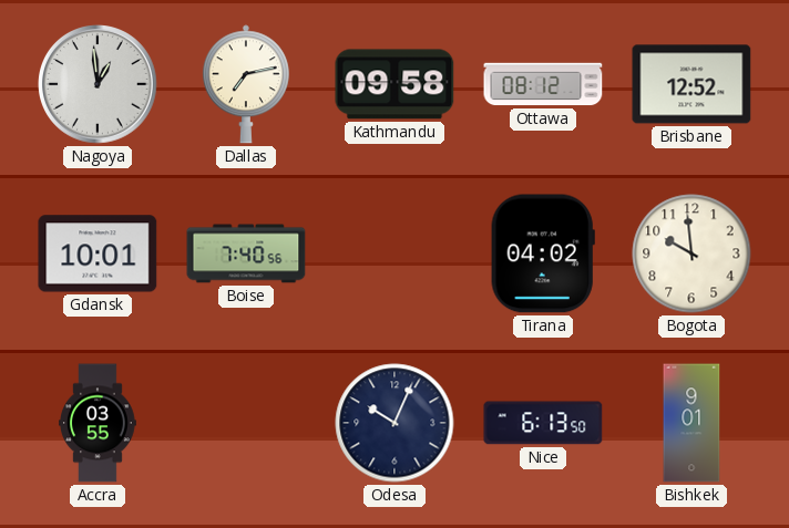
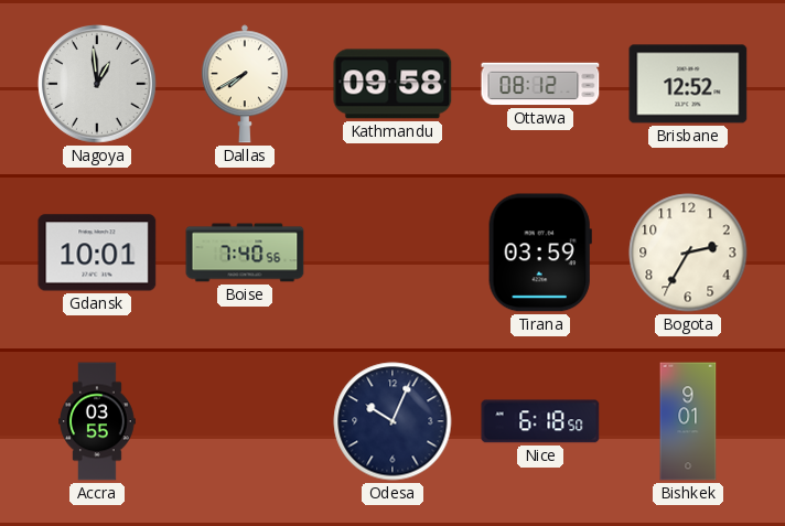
Dallas: 7:13 -> 7:40
Tirana: 04:02 -> 03:59
Bogota: 9:59 -> 2:35
Nice: 6:13 -> 6:18
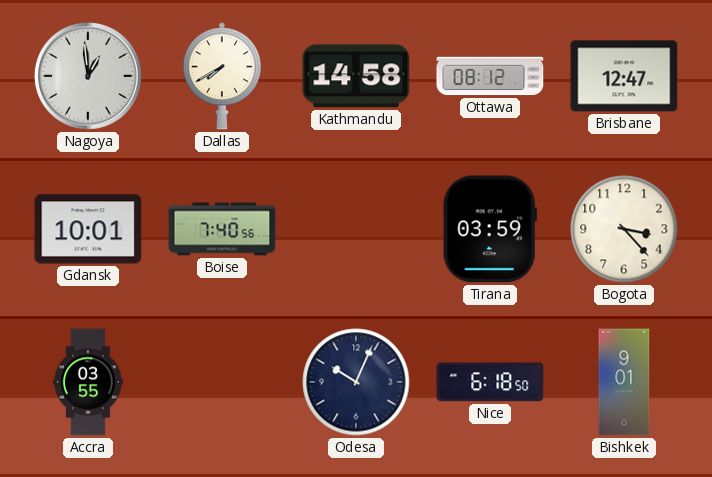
Kathmandu: 09:58 -> 14:58
Brisbane: 12:52 -> 12:47
Bogota: 2:35 -> 3:23
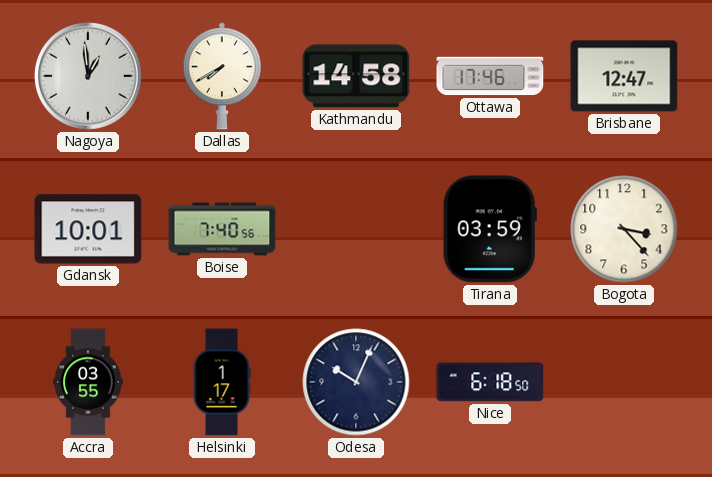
Ottawa: 08:12 -> 17:46
Helsinki: none -> 1:17
Bishkek: 9:01 -> none
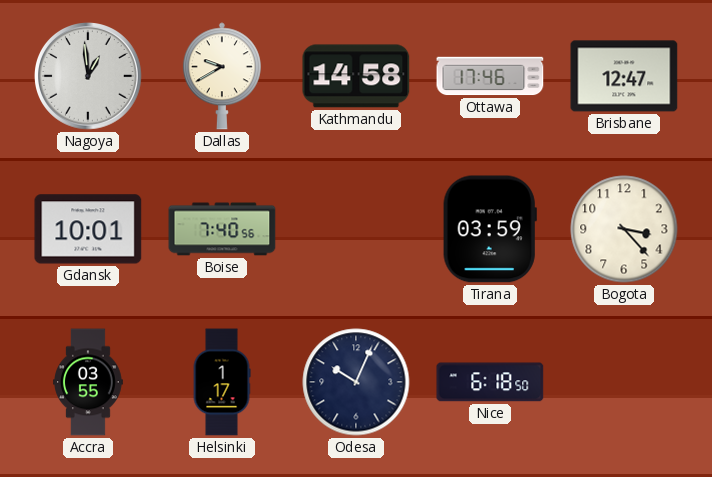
Dallas: 7:40 -> 9:40
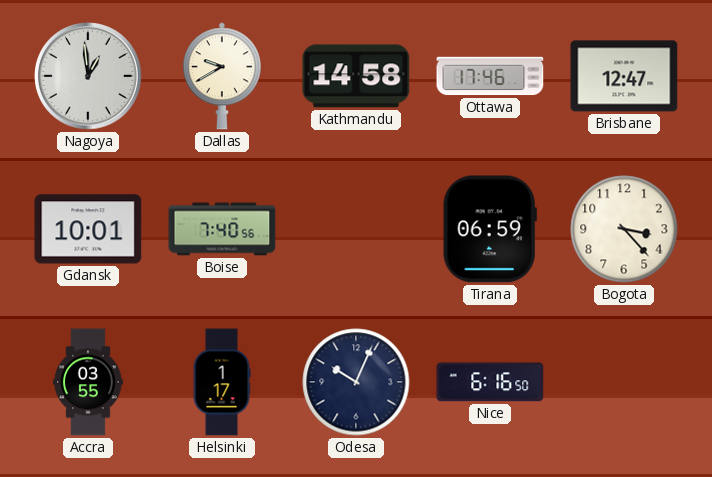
Tirana: 03:59 -> 06:59
Nice: 6:18 -> 6:16
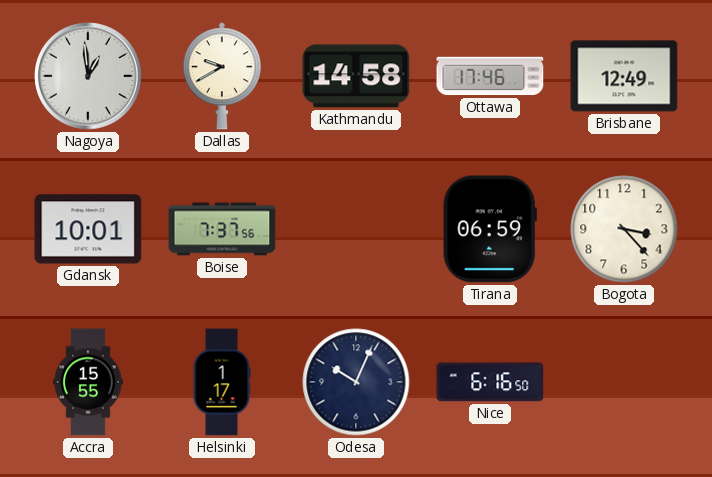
Brisbane: 12:47 -> 12:49
Boise: 7:40 -> 7:37
Accra: 03:55 -> 15:55
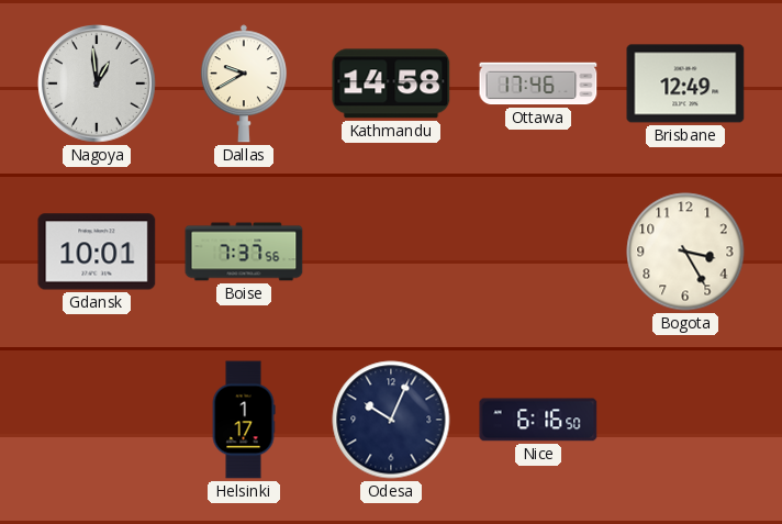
Tirana: 06:59 -> none
Bogota: 3:23 -> 3:25
Accra: 15:55 -> none
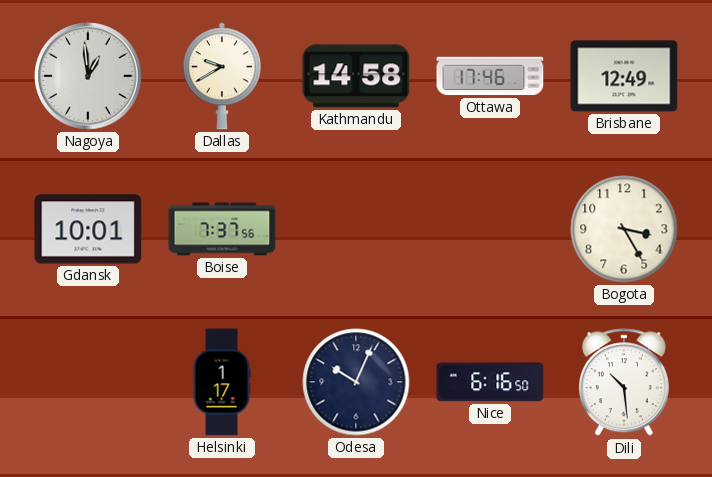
Dili: none -> 10:29
